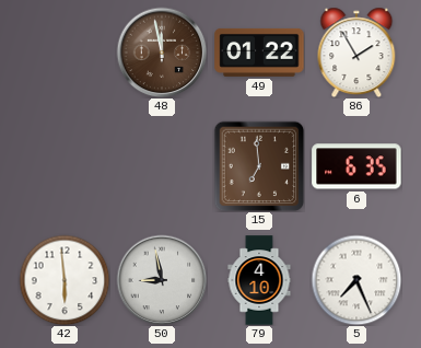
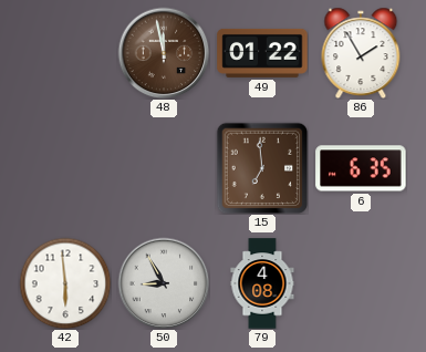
50: 8:58 -> 8:55
79: 4:10 -> 4:08
5: 7:26 -> none
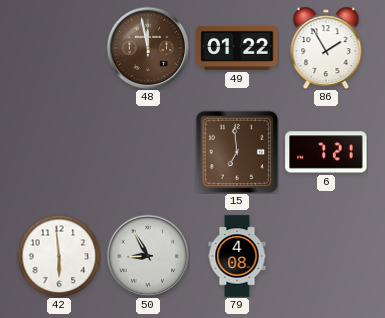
6: 6:35 -> 7:21
